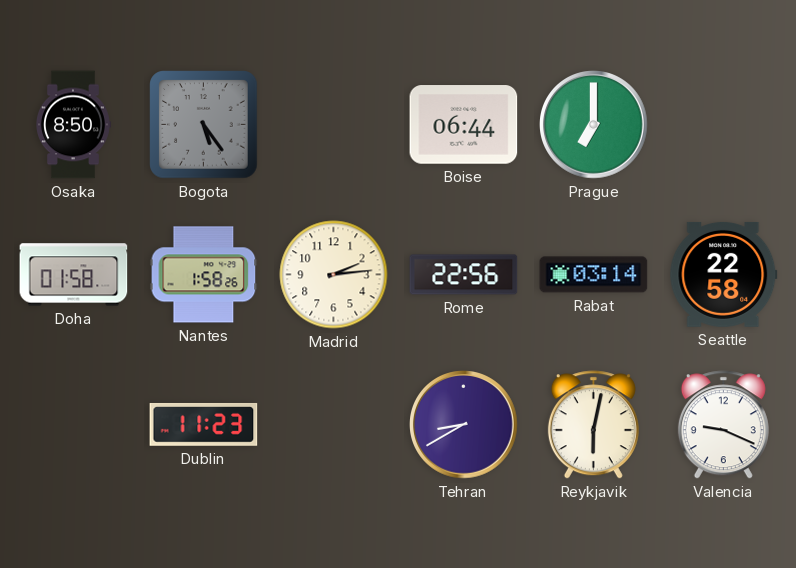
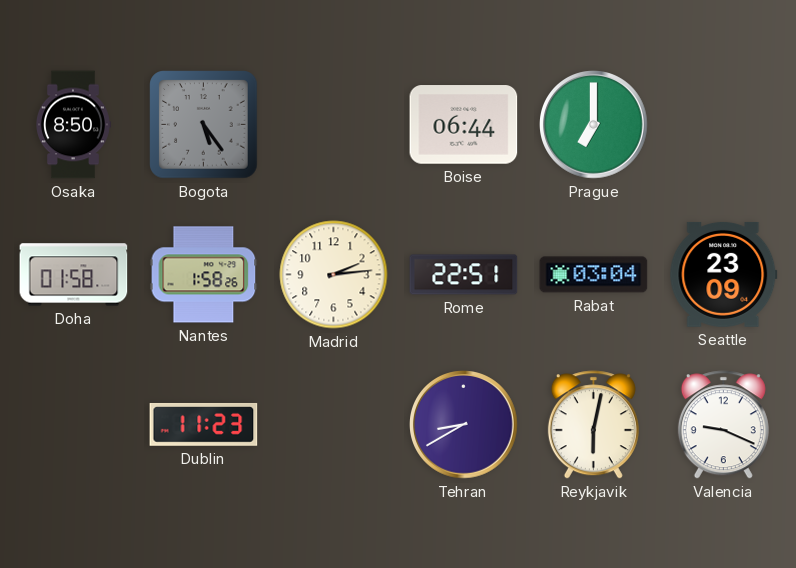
Rome: 22:56 -> 22:51
Rabat: 03:14 -> 03:04
Seattle: 22:58 -> 23:09
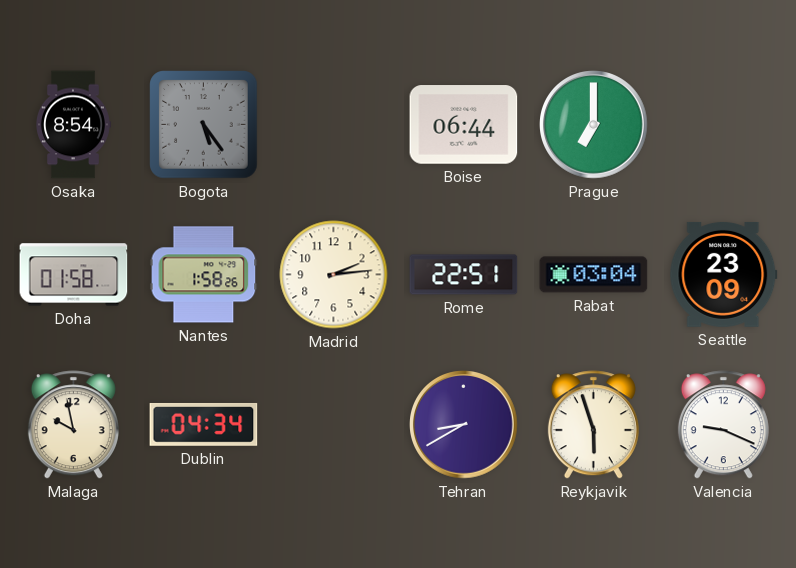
Osaka: 8:50 -> 8:54
Malaga: none -> 9:58
Dublin: 11:23 -> 04:34
Reykjavik: 6:02 -> 5:57
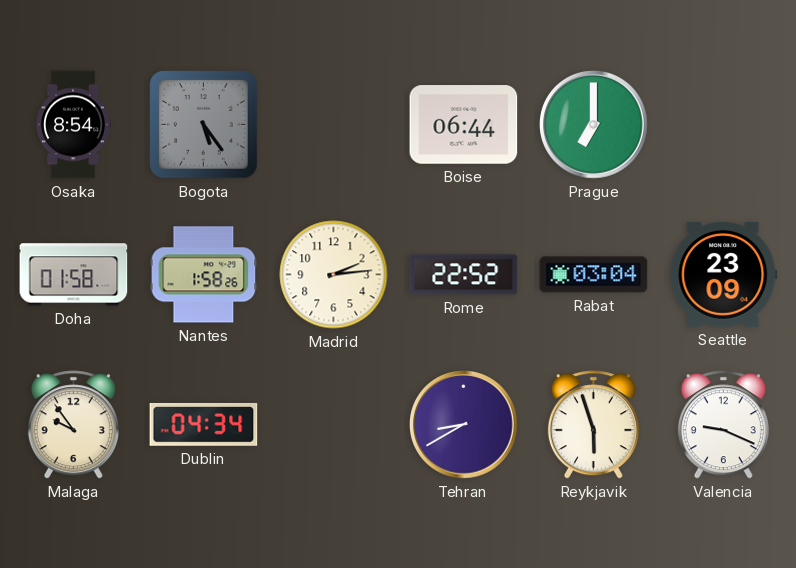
Rome: 22:51 -> 22:52
Malaga: 9:58 -> 9:54
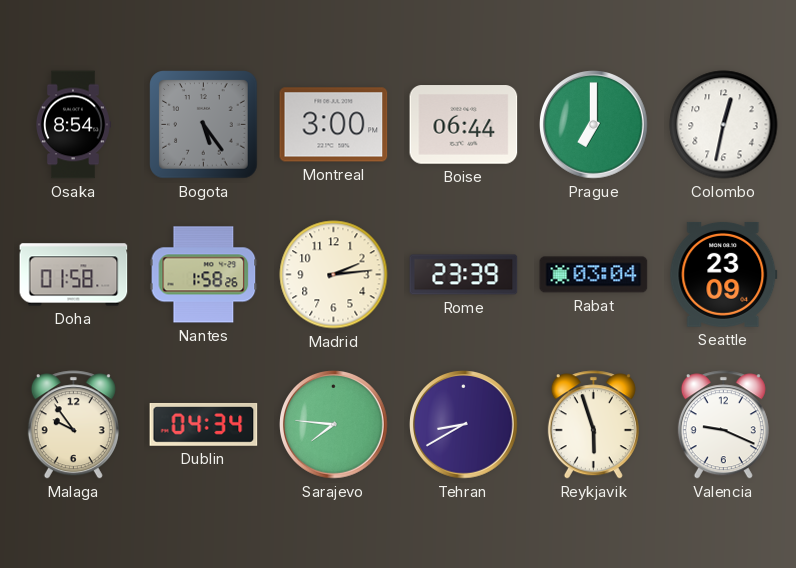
Montreal: none -> 3:00
Colombo: none -> 12:32
Rome: 22:52 -> 23:39
Sarajevo: none -> 7:46
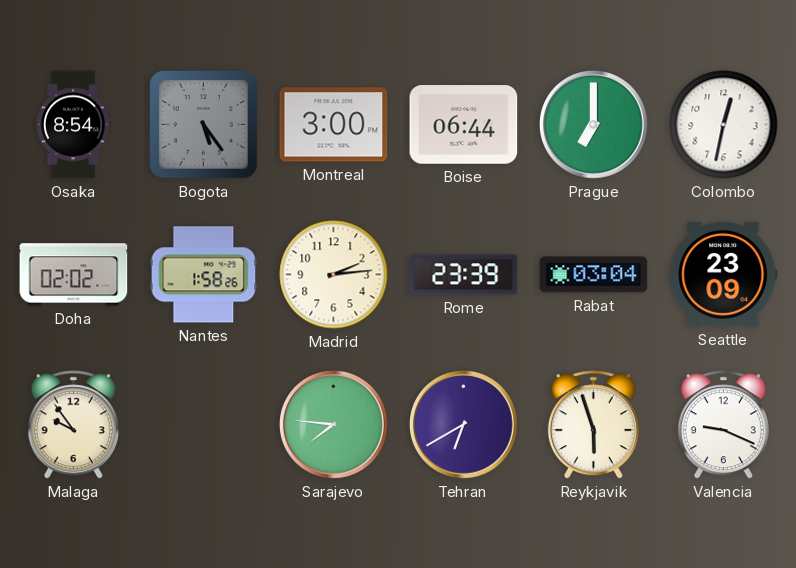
Doha: 01:58 -> 02:02
Dublin: 04:34 -> none
Tehran: 8:40 -> 6:40
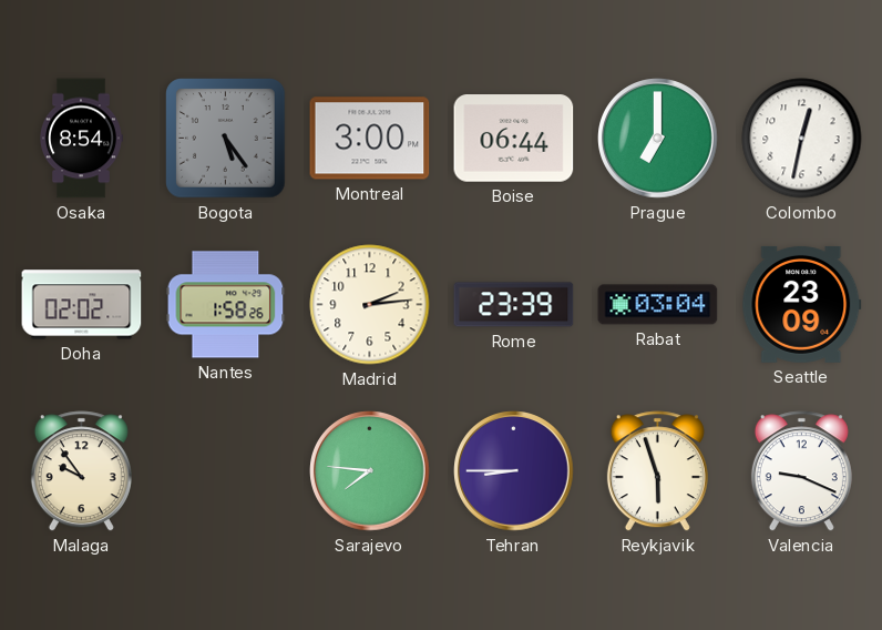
Tehran: 6:40 -> 8:45
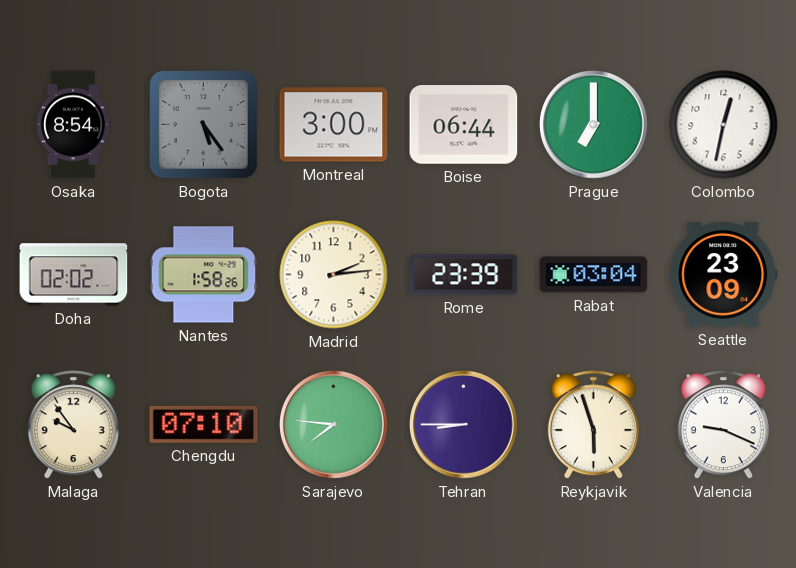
Chengdu: none -> 07:10
